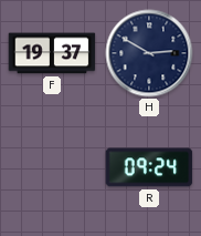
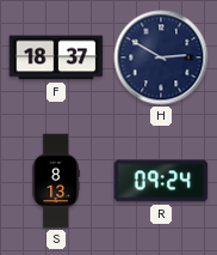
F: 19:37 -> 18:37
S: none -> 8:13
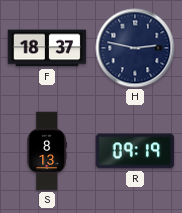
H: 2:50 -> 2:47
R: 09:24 -> 09:19
